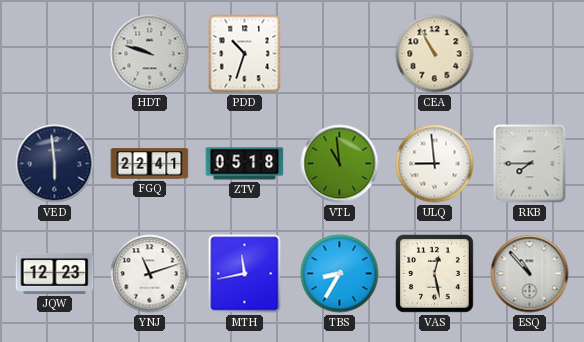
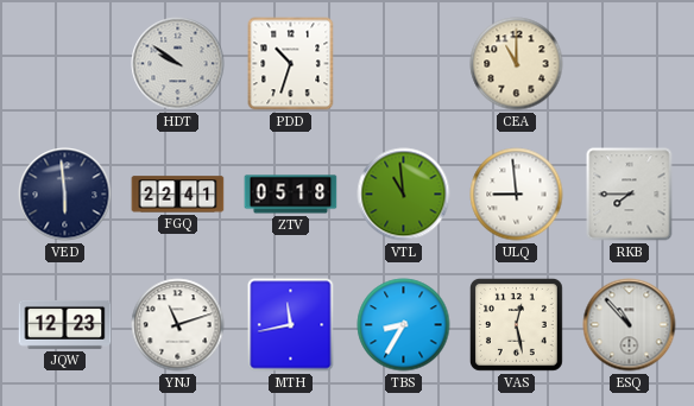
HDT: 9:48 -> 9:51
CEA: 10:55 -> 11:00
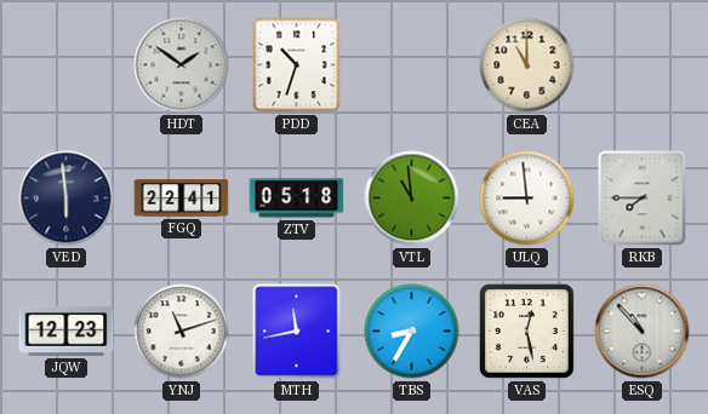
HDT: 9:51 -> 1:51
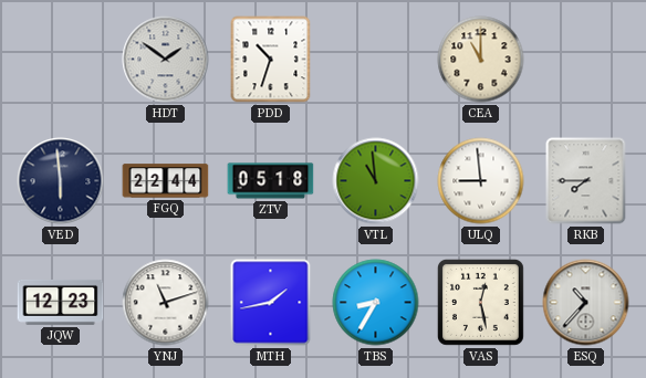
FGQ: 22:41 -> 22:44
MTH: 11:43 -> 1:43
ESQ: 10:53 -> 10:37
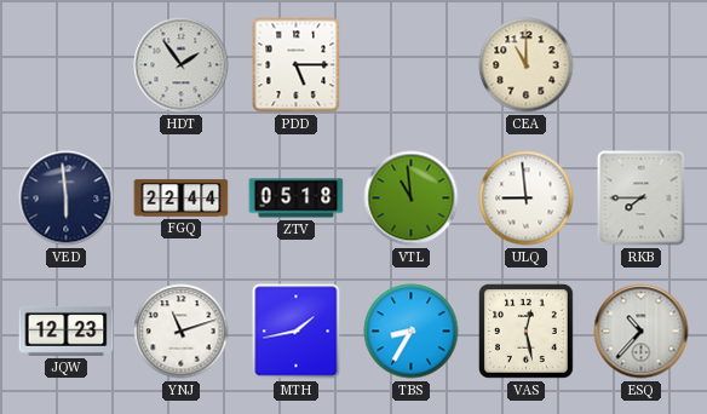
HDT: 1:51 -> 1:54
PDD: 10:33 -> 5:15
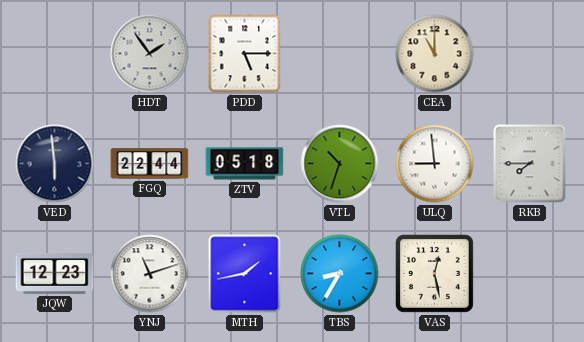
VTL: 10:59 -> 10:33
ESQ: 10:37 -> none
